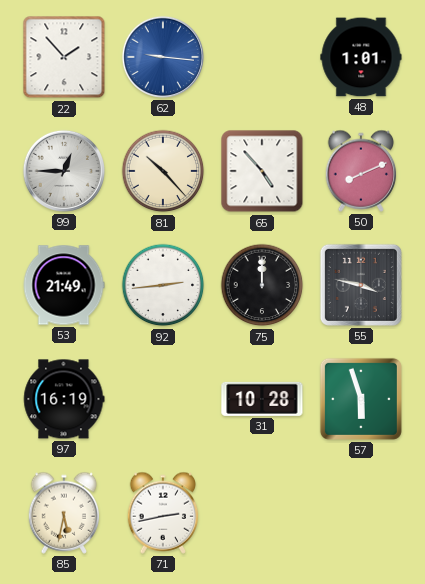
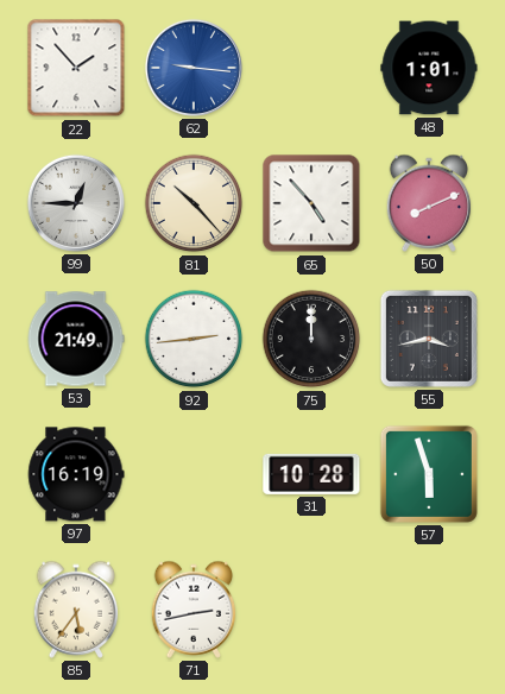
55: 3:47 -> 3:43
85: 5:32 -> 5:36
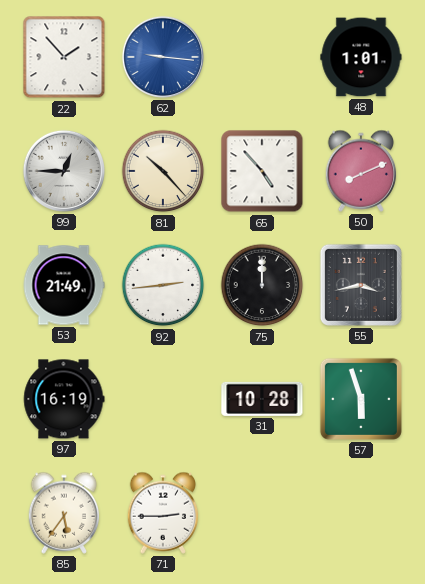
71: 2:43 -> 2:45
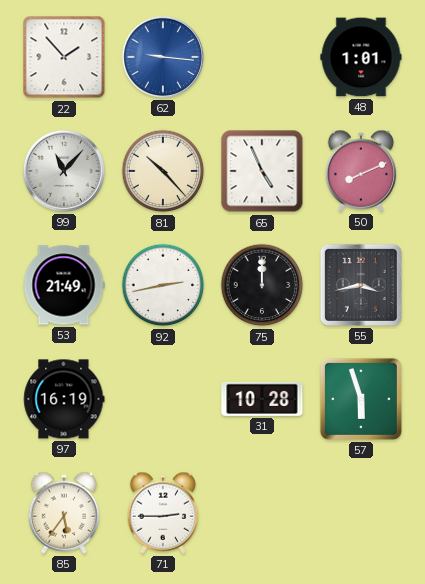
99: 12:45 -> 11:07
65: 4:53 -> 4:56
92: 2:44 -> 2:43
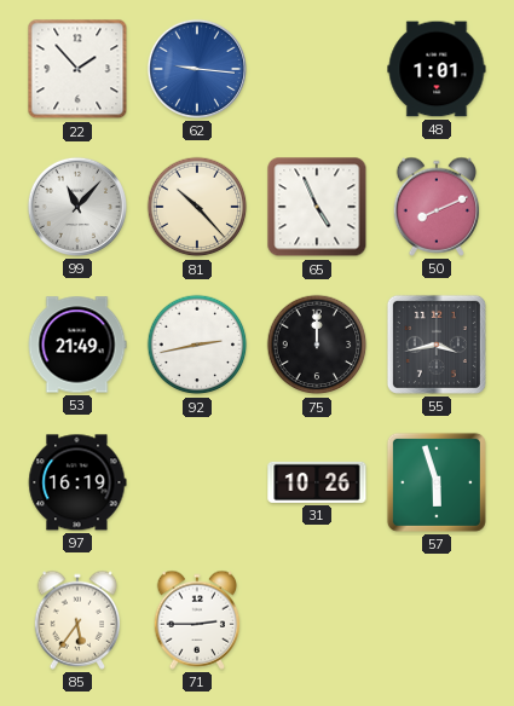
31: 10:28 -> 10:26
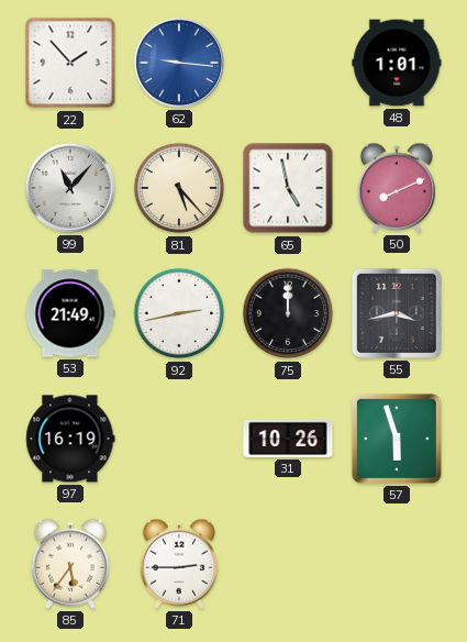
81: 10:23 -> 5:23
65: 4:56 -> 4:58
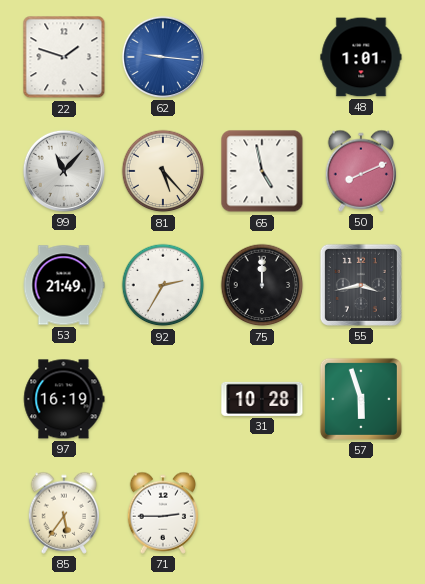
22: 1:53 -> 1:48
92: 2:43 -> 2:35
31: 10:26 -> 10:28
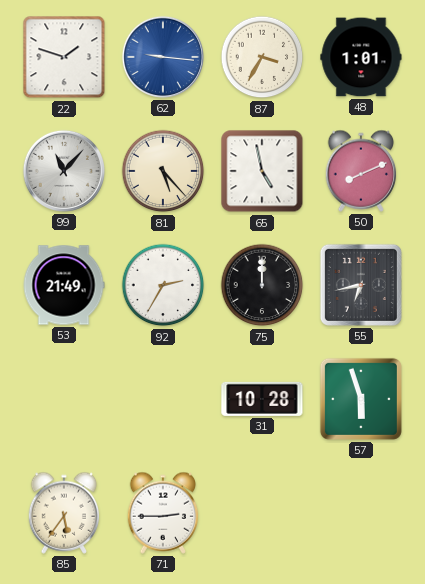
87: none -> 3:35
55: 3:43 -> 6:43
97: 16:19 -> none
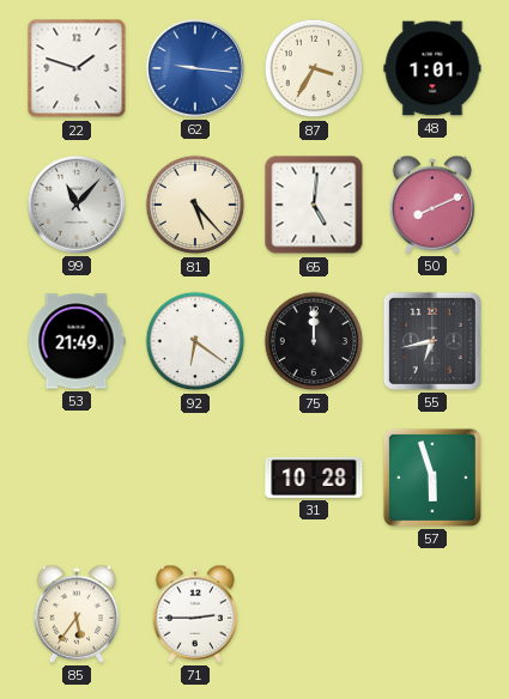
65: 4:58 -> 5:01
92: 2:35 -> 6:21
